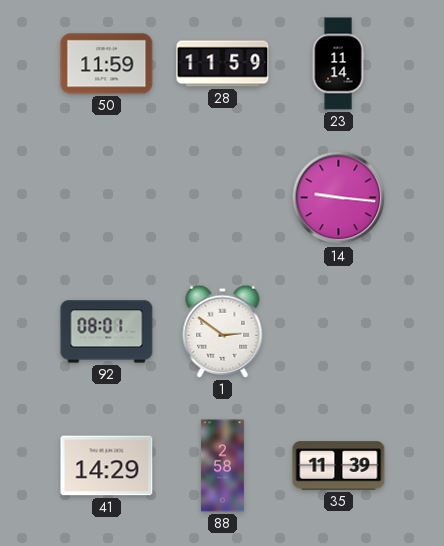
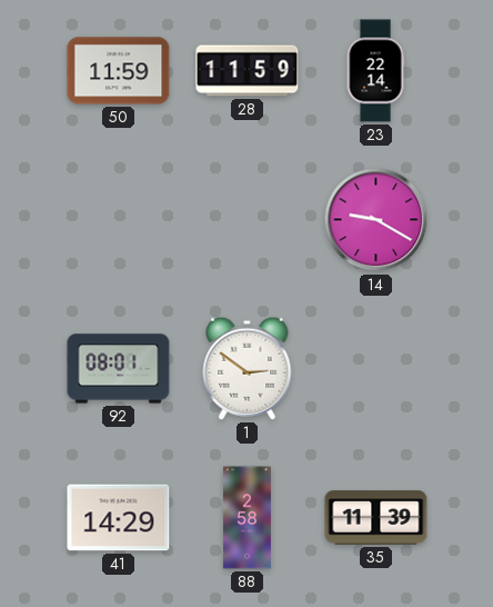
23: 11:14 -> 22:14
14: 9:16 -> 9:20
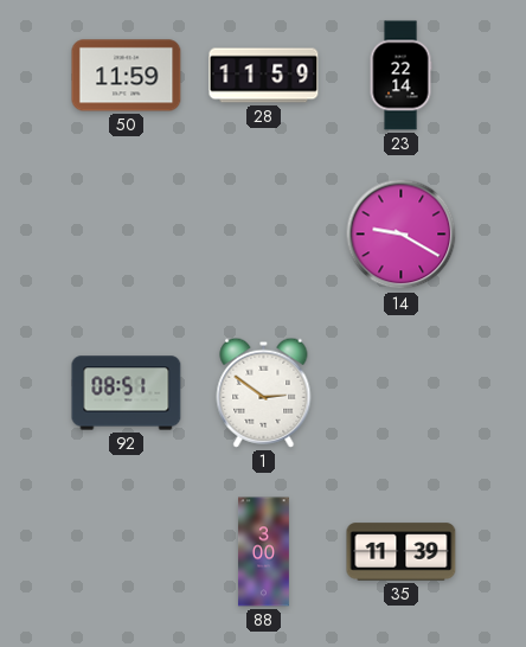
92: 08:01 -> 08:51
41: 14:29 -> none
88: 2:58 -> 3:00
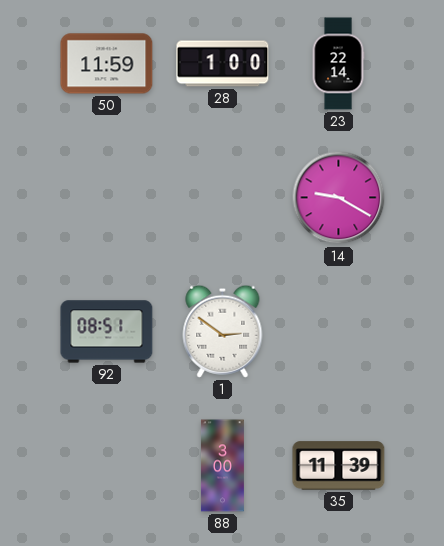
28: 11:59 -> 1:00
